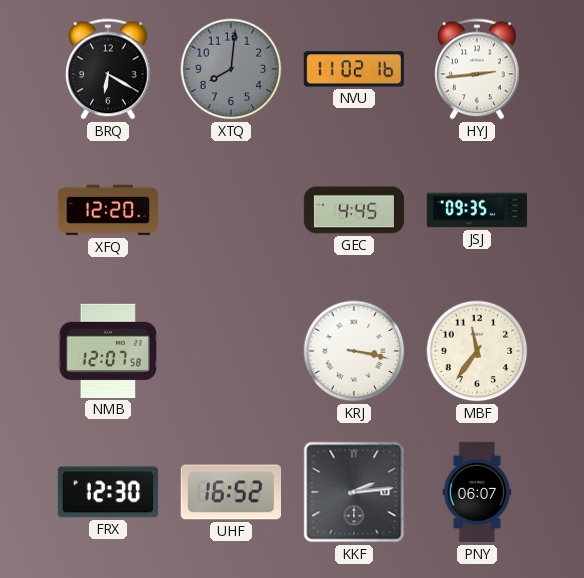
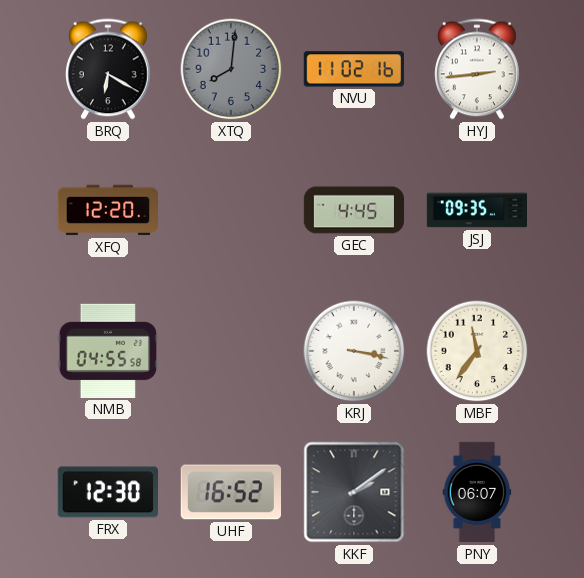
NMB: 12:07 -> 04:55
KKF: 2:14 -> 2:09
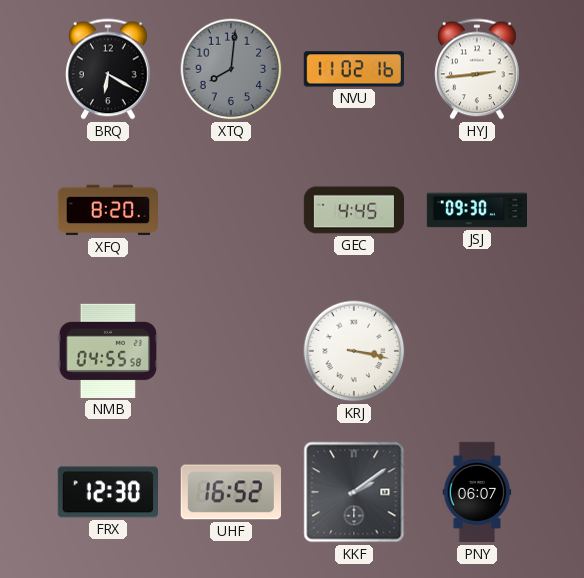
XFQ: 12:20 -> 8:20
JSJ: 09:35 -> 09:30
MBF: 11:36 -> none
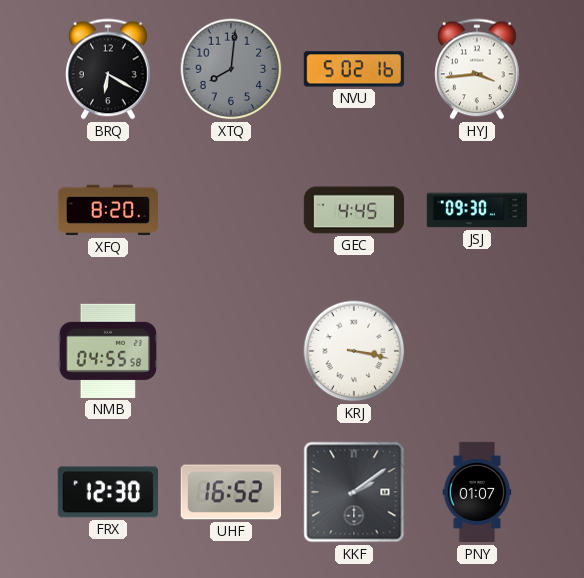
NVU: 11:02 -> 5:02
HYJ: 2:44 -> 3:44
PNY: 06:07 -> 01:07
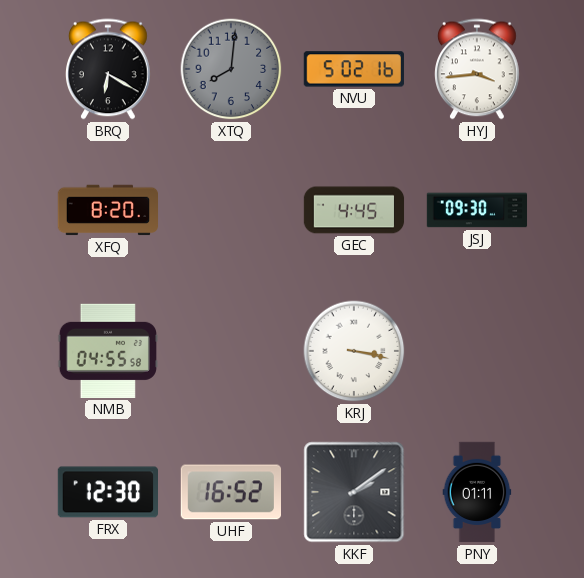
PNY: 01:07 -> 01:11
